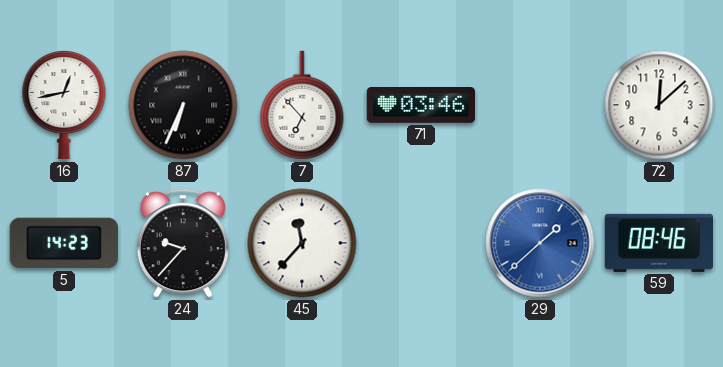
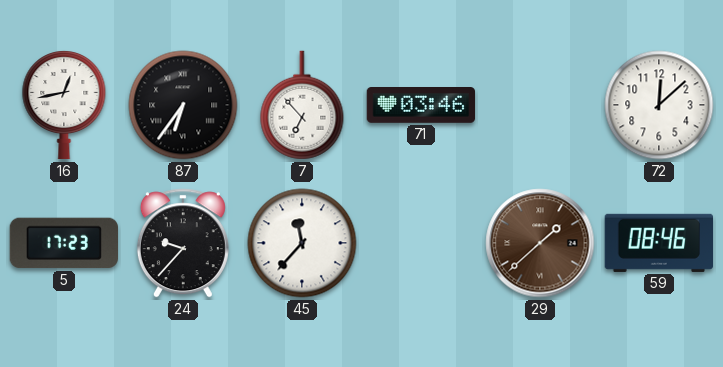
87: 6:34 -> 6:36
5: 14:23 -> 17:23
29 dial: blue -> brown
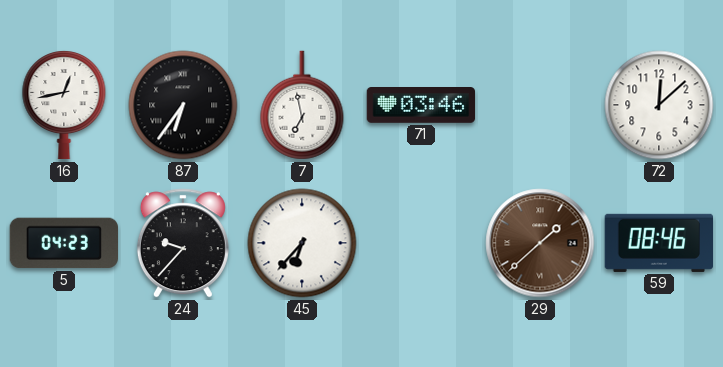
7: 6:53 -> 6:58
5: 17:23 -> 04:23
45: 11:37 -> 6:37
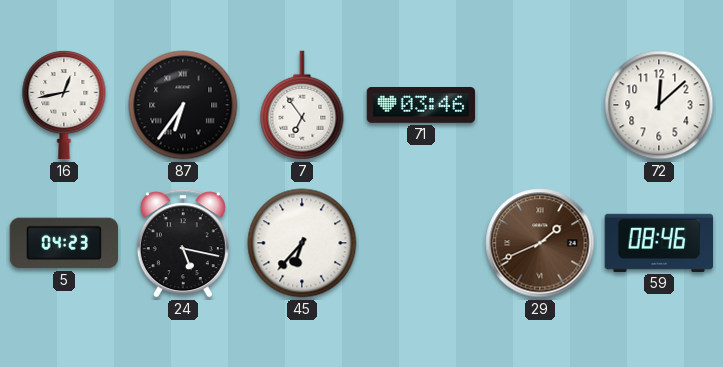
7: 6:58 -> 6:54
24: 9:37 -> 5:17
29: 1:38 -> 1:41
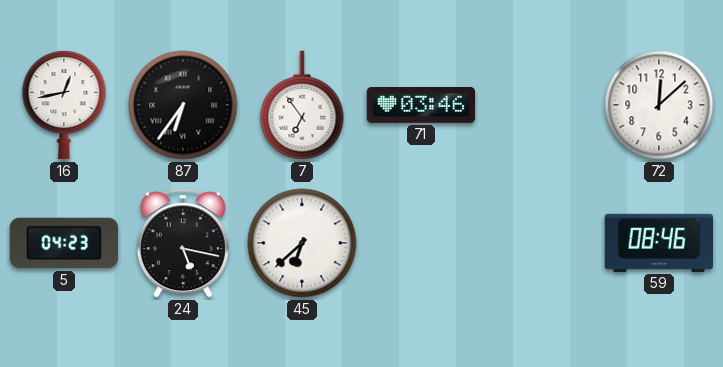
45: 6:37 -> 6:38
29: 1:41 -> none
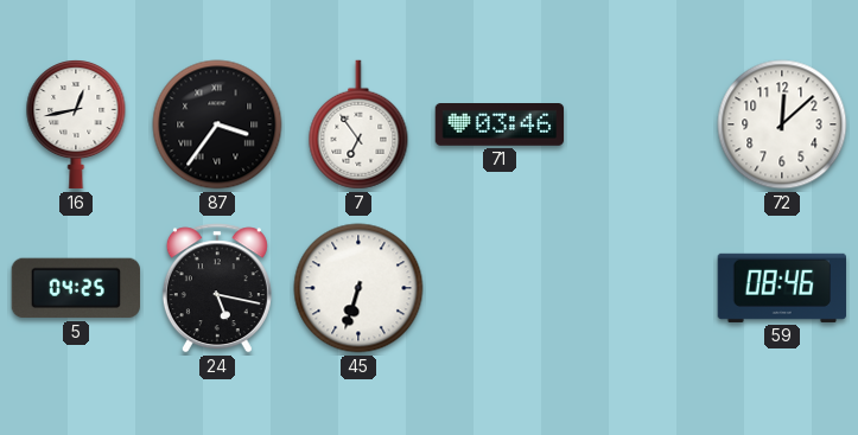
87: 6:36 -> 3:36
5: 04:23 -> 04:25
45: 6:38 -> 6:33
